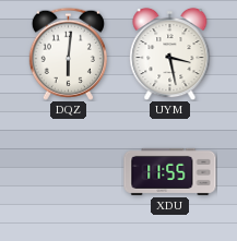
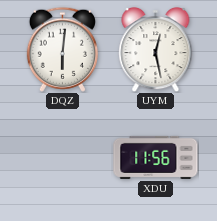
UYM: 3:28 -> 12:28
XDU: 11:55 -> 11:56
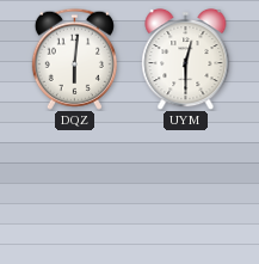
UYM: 12:28 -> 12:30
XDU: 11:56 -> none
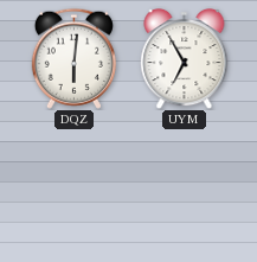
UYM: 12:30 -> 6:55
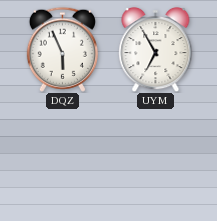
DQZ: 6:01 -> 5:56
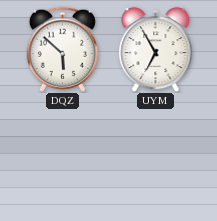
DQZ: 5:56 -> 5:52
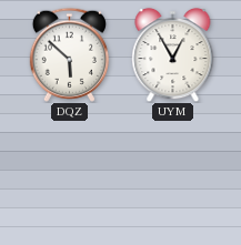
UYM: 6:55 -> 12:55
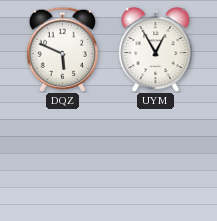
DQZ: 5:52 -> 5:49
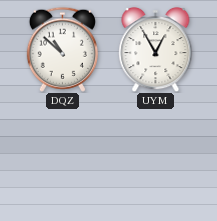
DQZ: 5:49 -> 10:52
